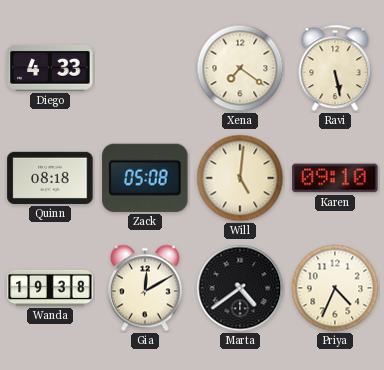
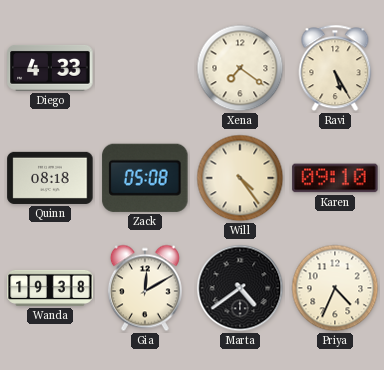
Ravi: 5:28 -> 5:25
Will: 5:01 -> 4:24
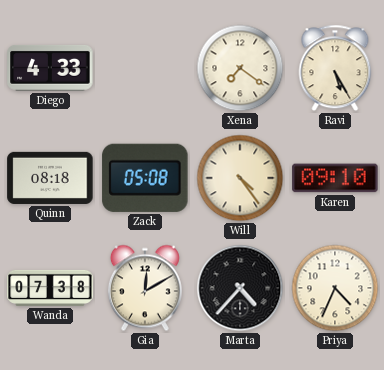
Wanda: 19:38 -> 07:38
Marta: 4:39 -> 4:37
